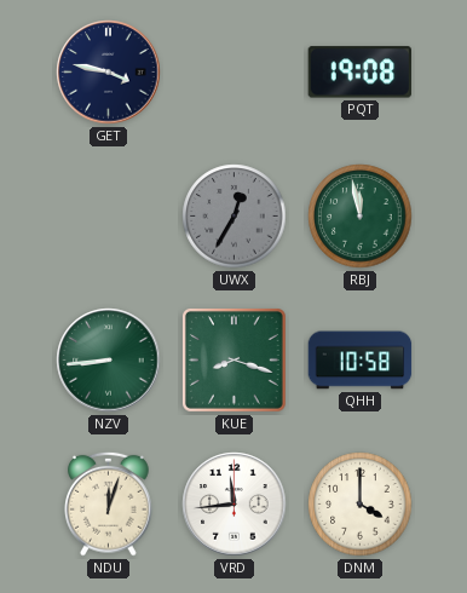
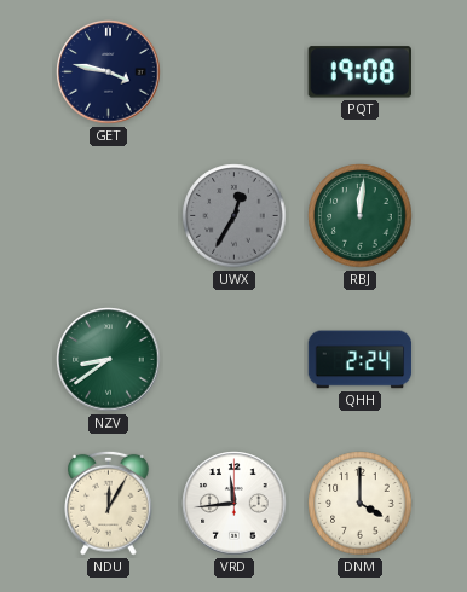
RBJ: 11:58 -> 12:01
NZV: 8:44 -> 8:39
KUE: 8:18 -> none
QHH: 10:58 -> 2:24
NDU: 12:03 -> 12:05
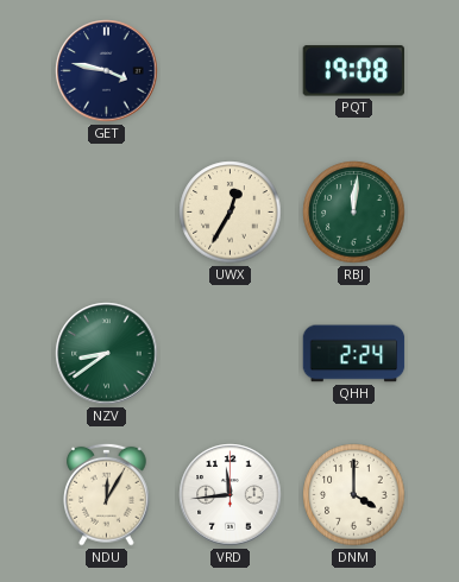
UWX dial: grey -> cream
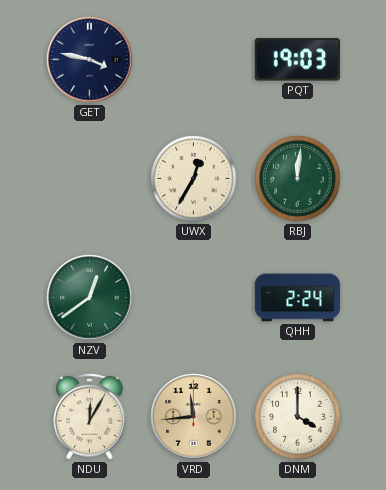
PQT: 19:08 -> 19:03
NZV: 8:39 -> 12:39
VRD dial: white -> champagne
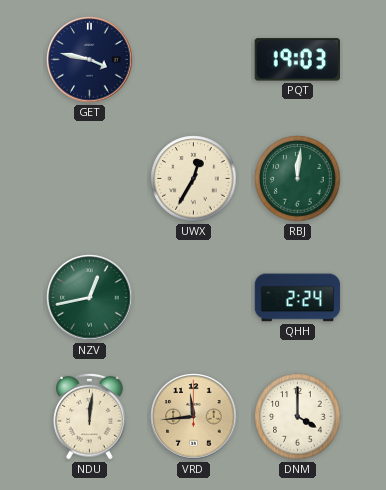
NZV: 12:39 -> 12:43
NDU: 12:05 -> 12:01
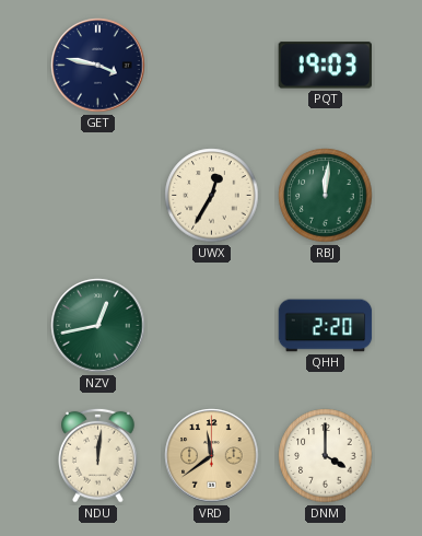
QHH: 2:24 -> 2:20
VRD: 11:44 -> 11:39
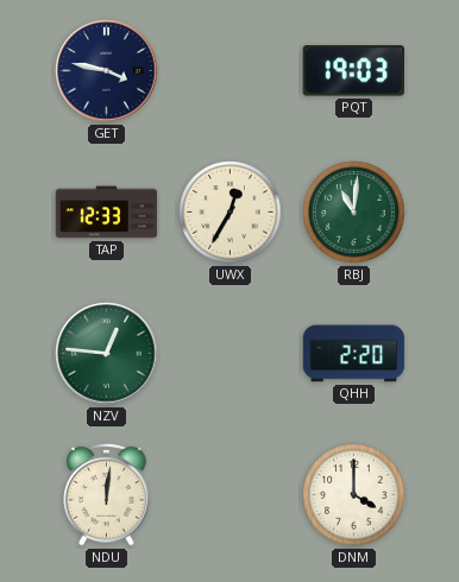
TAP: none -> 12:33
RBJ: 12:01 -> 11:01
NZV: 12:43 -> 12:46
VRD: 11:39 -> none
